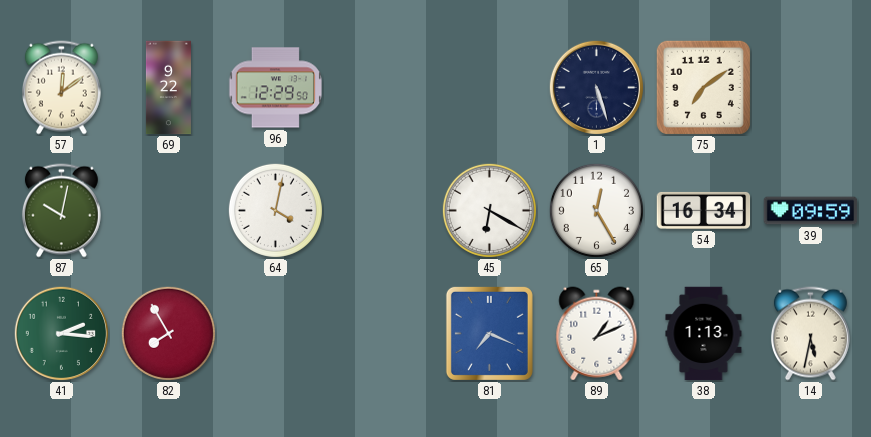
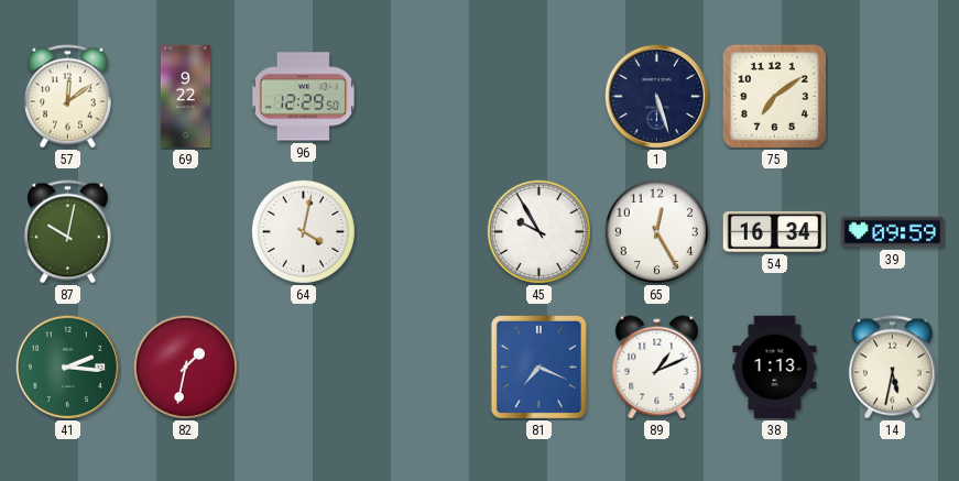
45: 6:20 -> 9:55
82: 7:55 -> 1:32
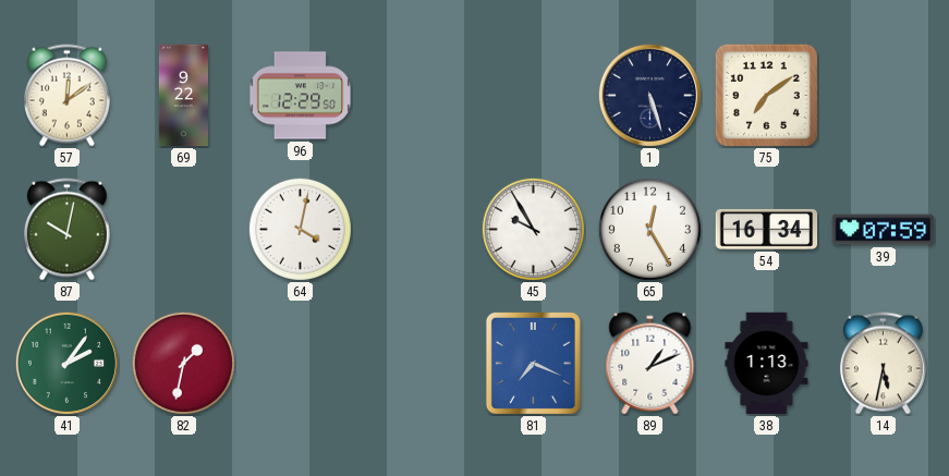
39: 09:59 -> 07:59
41: 2:16 -> 2:06
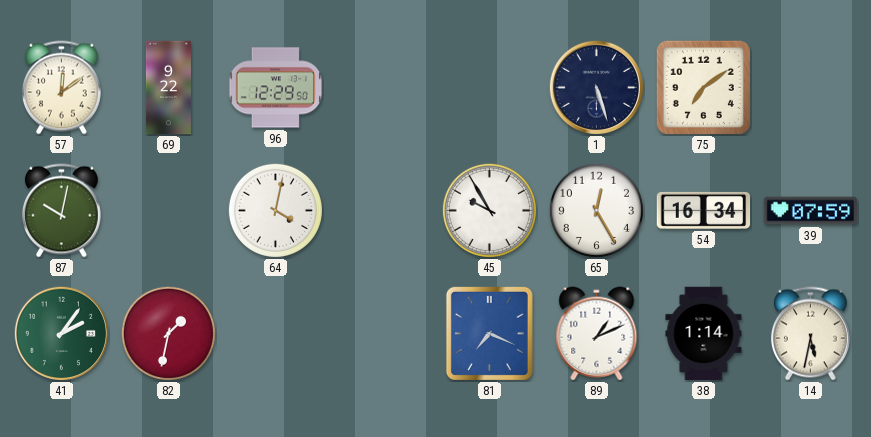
38: 1:13 -> 1:14
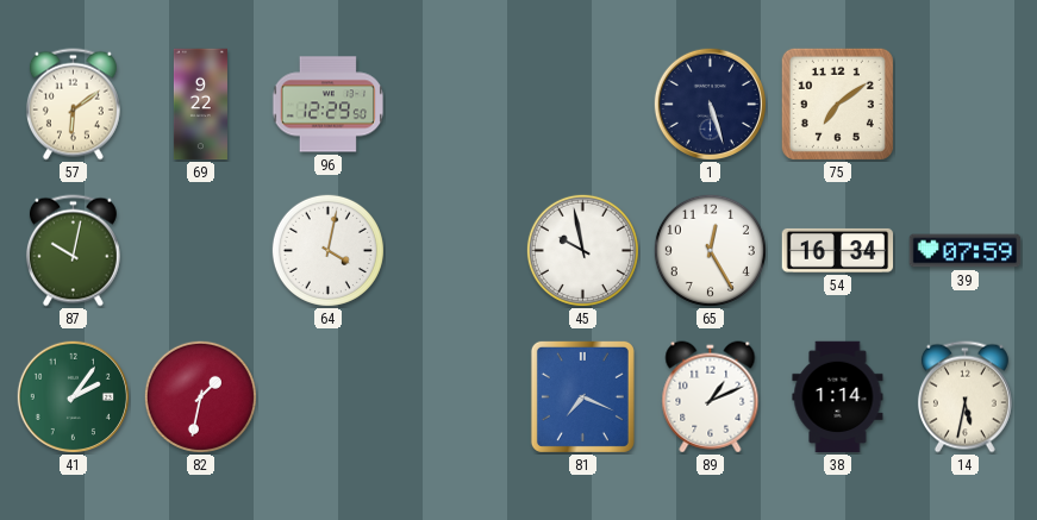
57: 12:09 -> 6:09
45: 9:55 -> 9:58
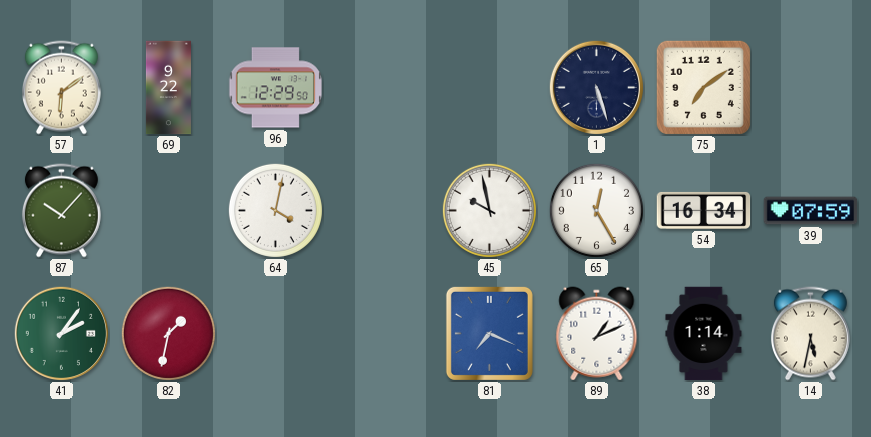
87: 10:02 -> 10:07
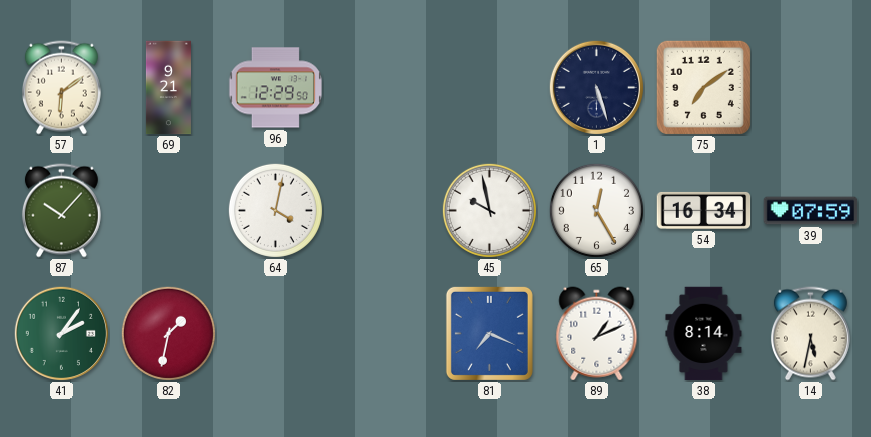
69: 9:22 -> 9:21
38: 1:14 -> 8:14
